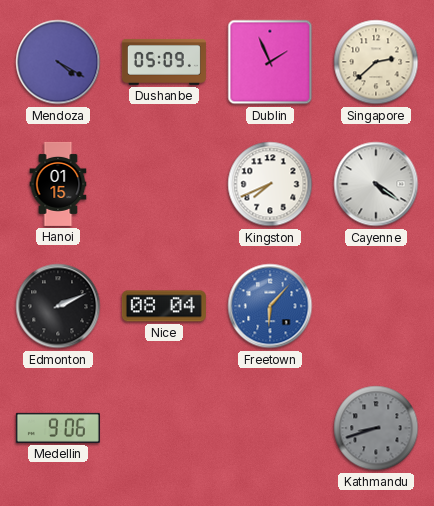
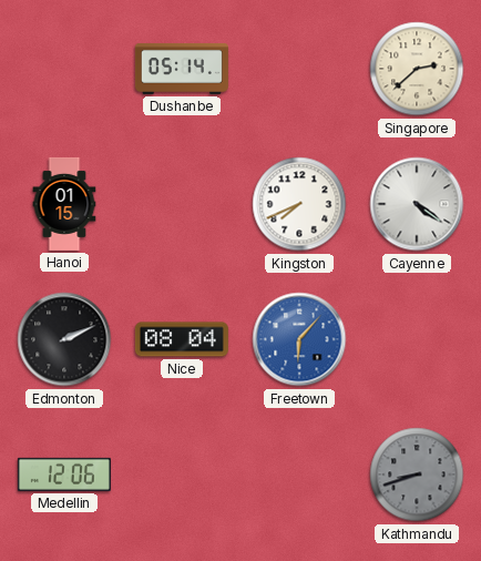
Mendoza: 4:20 -> none
Dushanbe: 05:09 -> 05:14
Dublin: 1:56 -> none
Medellin: 9:06 -> 12:06
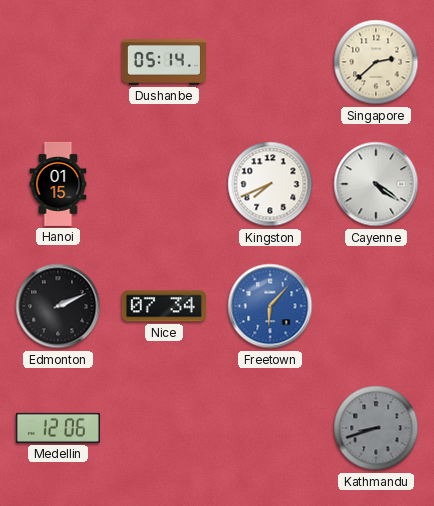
Nice: 08:04 -> 07:34
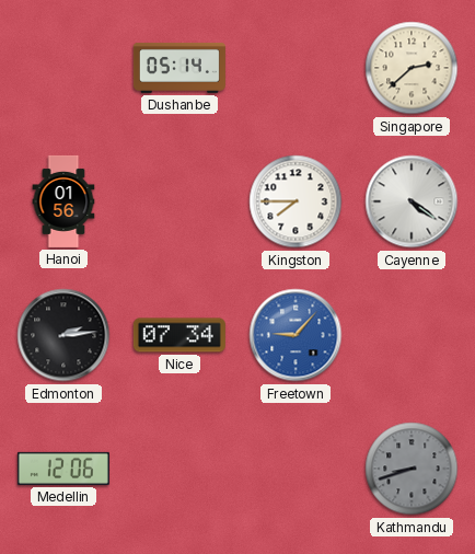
Hanoi: 01:15 -> 01:56
Kingston: 7:41 -> 7:45
Edmonton: 2:11 -> 2:14
Freetown: 6:07 -> 9:07
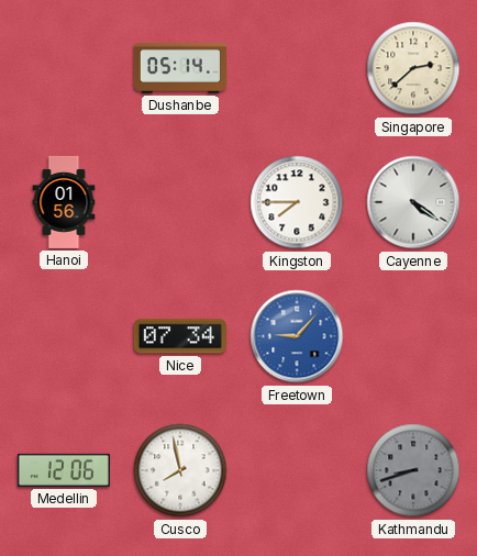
Edmonton: 2:14 -> none
Cusco: none -> 7:58
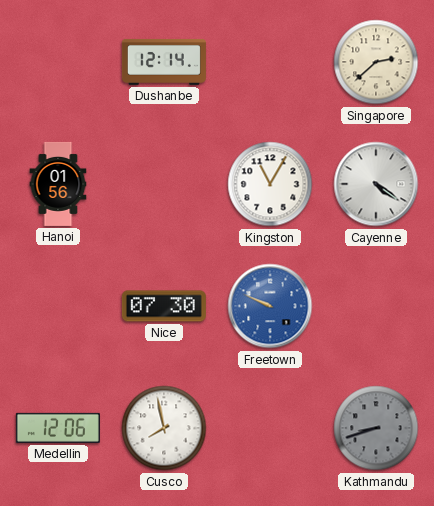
Dushanbe: 05:14 -> 12:14
Kingston: 7:45 -> 11:05
Nice: 07:34 -> 07:30
Freetown: 9:07 -> 9:49
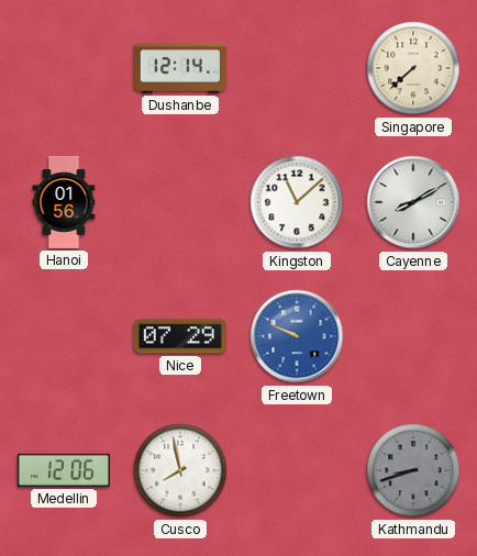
Singapore: 2:38 -> 7:38
Kingston: 11:05 -> 11:08
Cayenne: 4:21 -> 8:10
Nice: 07:30 -> 07:29
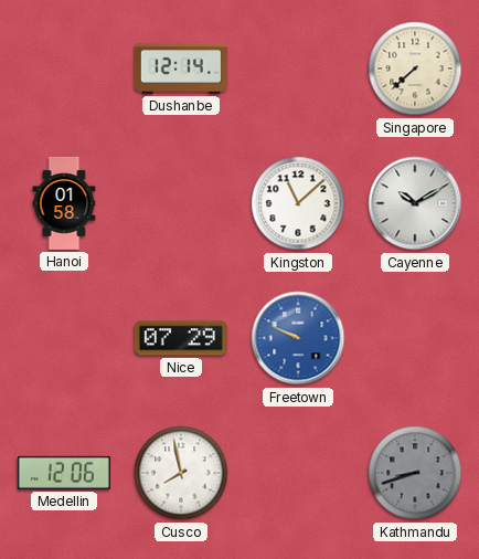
Hanoi: 01:56 -> 01:58
Cayenne: 8:10 -> 10:10
